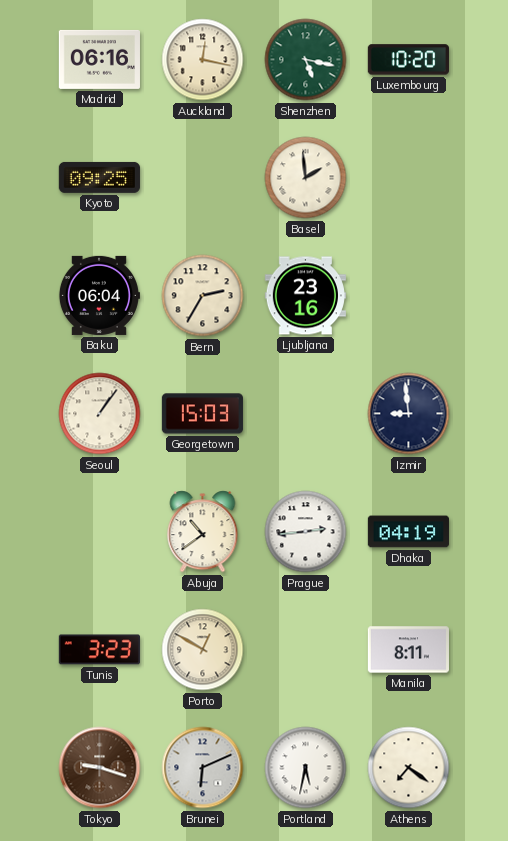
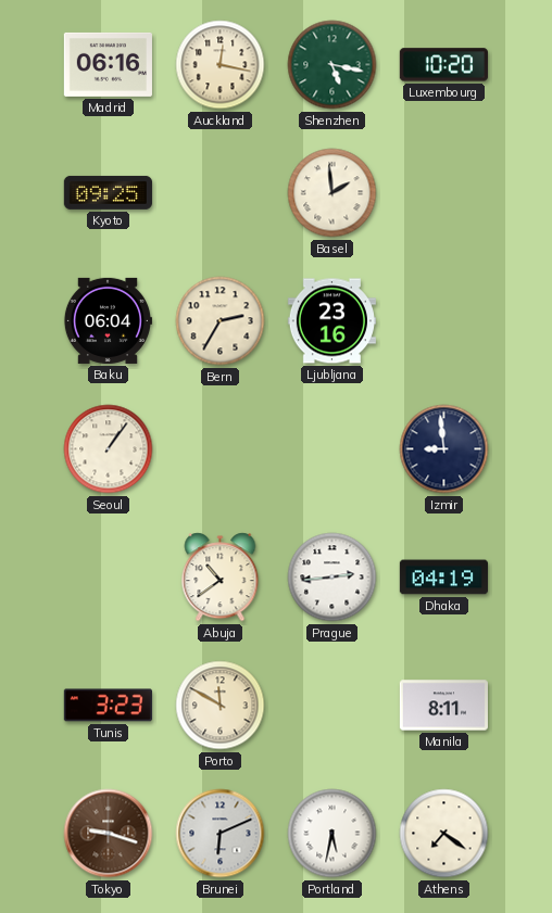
Georgetown: 15:03 -> none
Porto: 12:50 -> 11:50
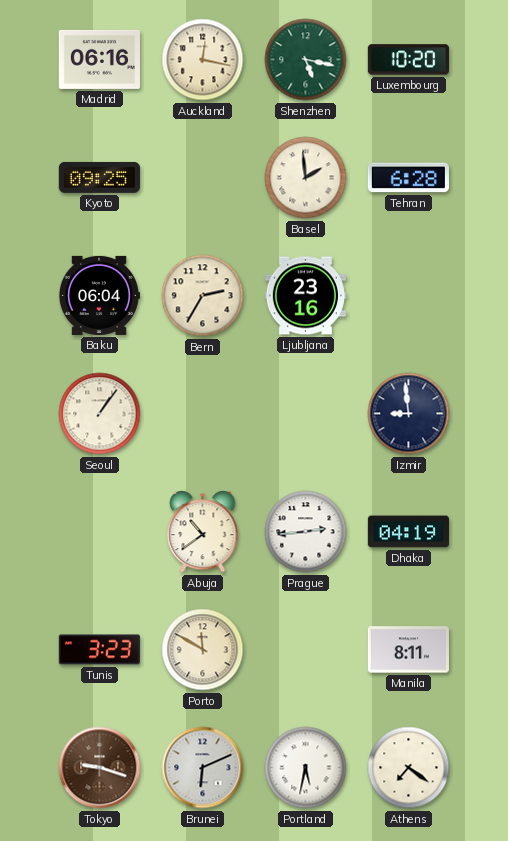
Tehran: none -> 6:28
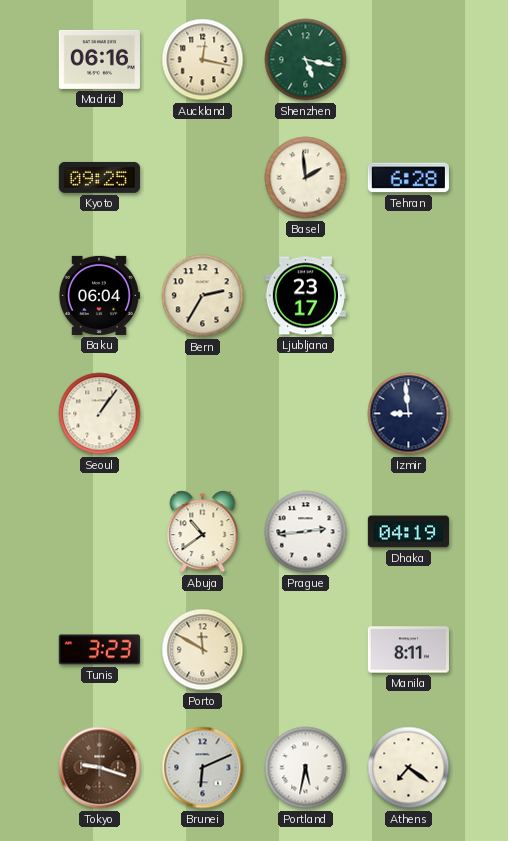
Luxembourg: 10:20 -> none
Ljubljana: 23:16 -> 23:17
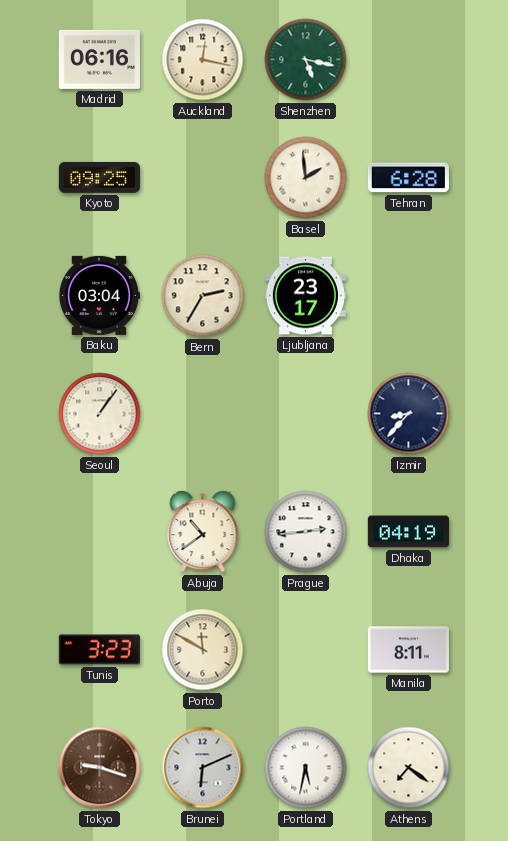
Baku: 06:04 -> 03:04
Izmir: 8:59 -> 8:37
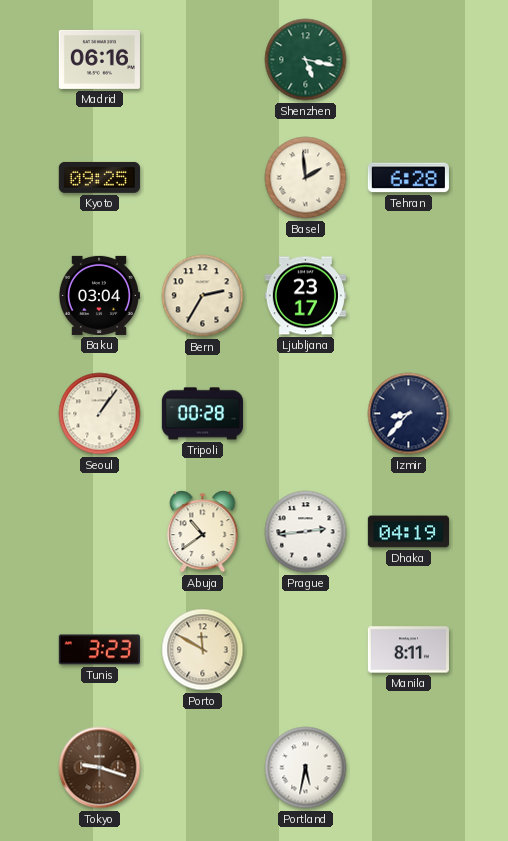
Auckland: 12:17 -> none
Tripoli: none -> 00:28
Brunei: 6:11 -> none
Athens: 7:21 -> none
